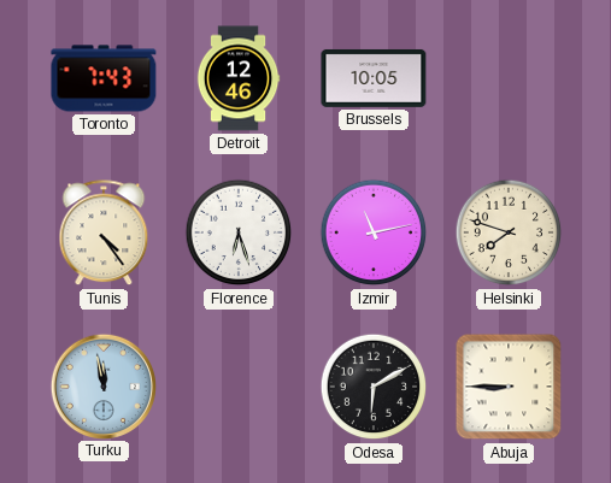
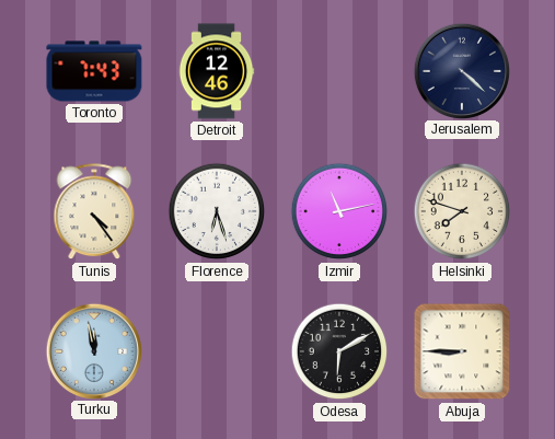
Brussels: 10:05 -> none
Jerusalem: none -> 4:22
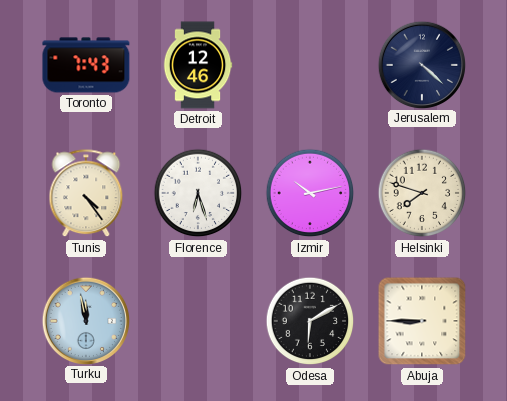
Izmir: 11:13 -> 10:13
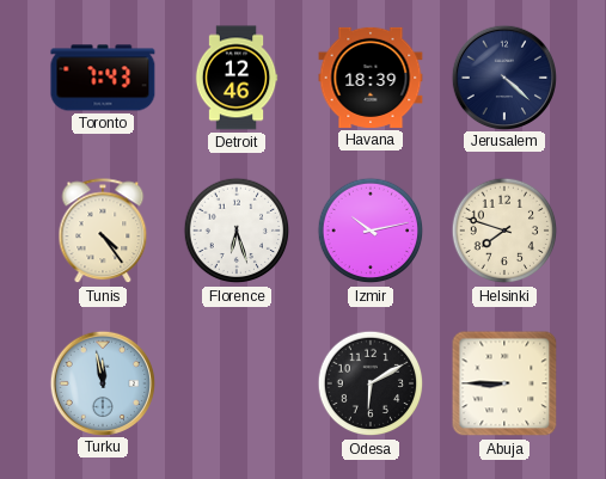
Havana: none -> 18:39
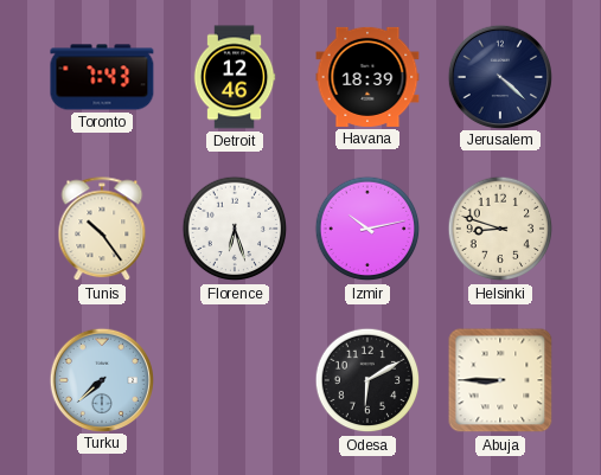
Tunis: 4:24 -> 10:24
Helsinki: 7:48 -> 8:48
Turku: 11:58 -> 7:38
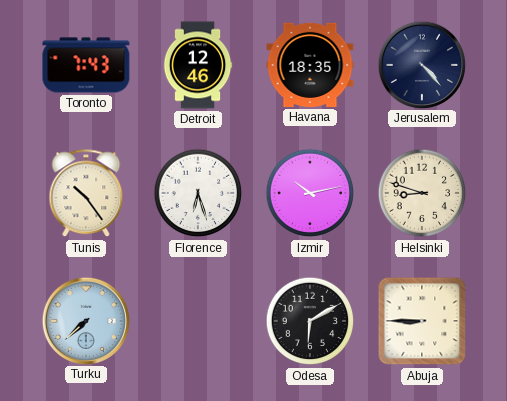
Havana: 18:39 -> 18:35
Jerusalem: 4:22 -> 4:23
